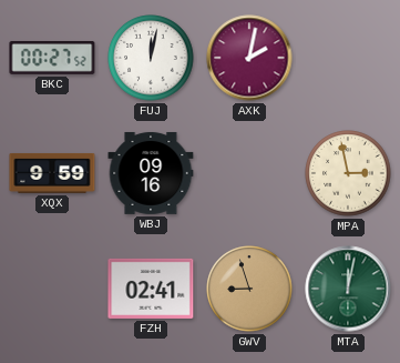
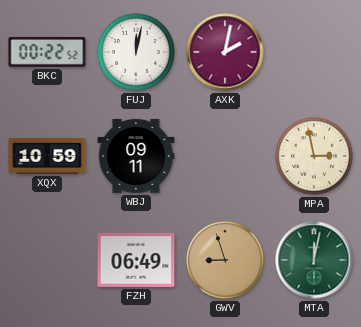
BKC: 00:27 -> 00:22
XQX: 9:59 -> 10:59
WBJ: 09:16 -> 09:11
FZH: 02:41 -> 06:49
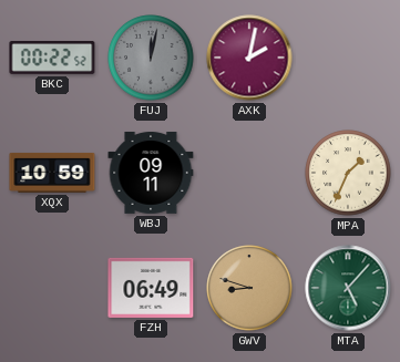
FUJ dial: white -> grey
MPA: 2:58 -> 1:34
GWV: 8:57 -> 8:48
MTA: 12:02 -> 5:07
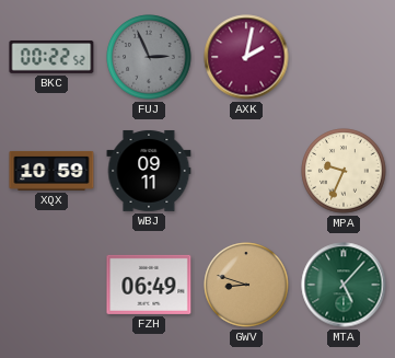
FUJ: 12:02 -> 2:56
MPA: 1:34 -> 9:34
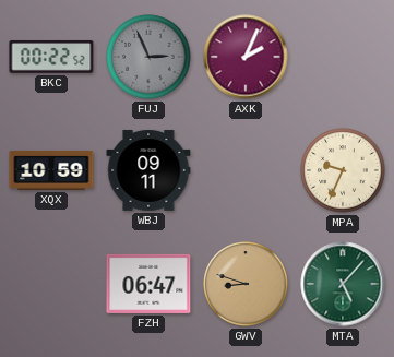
AXK: 2:02 -> 2:04
FZH: 06:49 -> 06:47
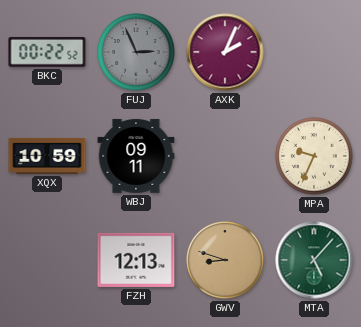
FZH: 06:47 -> 12:13
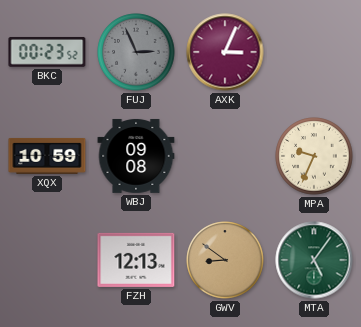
BKC: 00:22 -> 00:23
AXK: 2:04 -> 3:04
WBJ: 09:11 -> 09:08
GWV: 8:48 -> 8:51
MTA: 5:07 -> 5:06
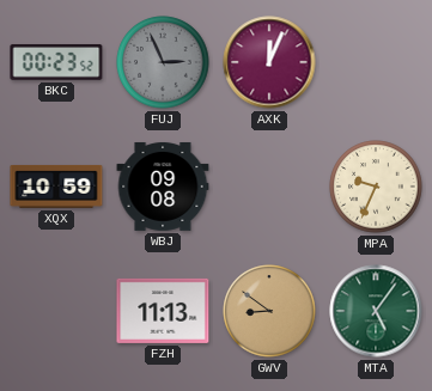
AXK: 3:04 -> 12:04
FZH: 12:13 -> 11:13
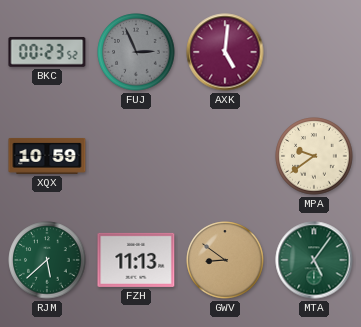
AXK: 12:04 -> 5:01
WBJ: 09:08 -> none
MPA: 9:34 -> 9:39
RJM: none -> 5:38
